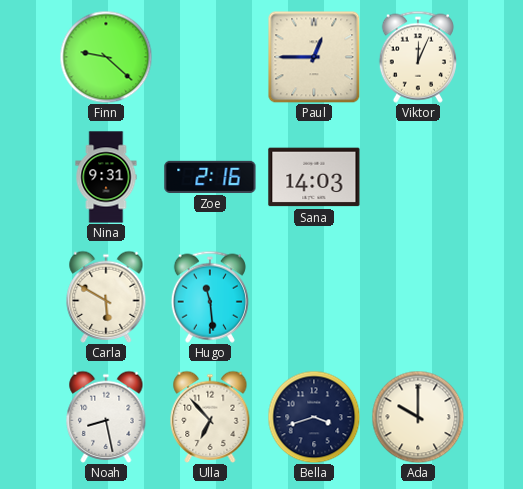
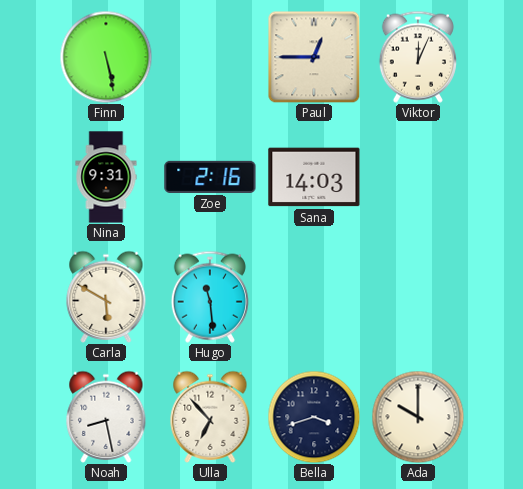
Finn: 9:22 -> 5:28
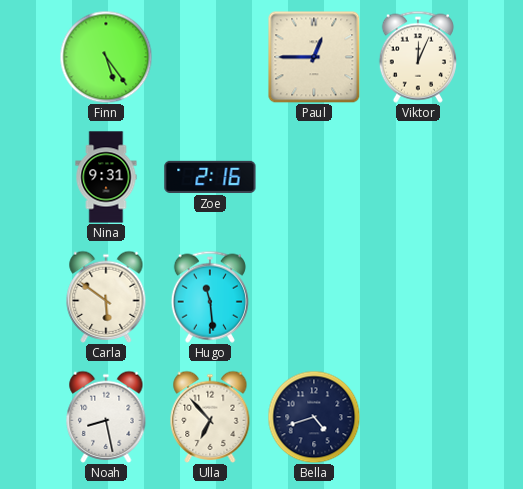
Finn: 5:28 -> 5:24
Sana: 14:03 -> none
Carla: 5:50 -> 5:51
Bella: 3:42 -> 4:42
Ada: 10:00 -> none
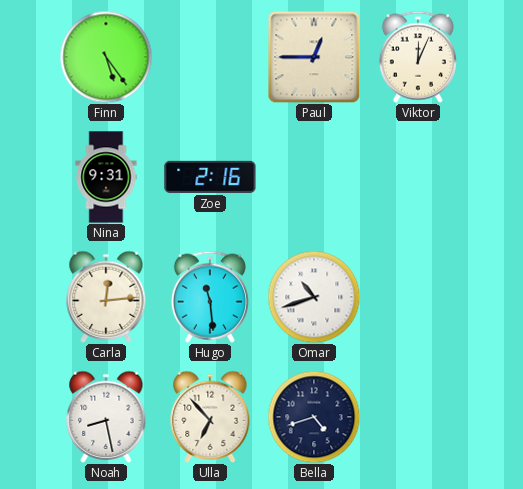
Carla: 5:51 -> 12:14
Omar: none -> 10:42
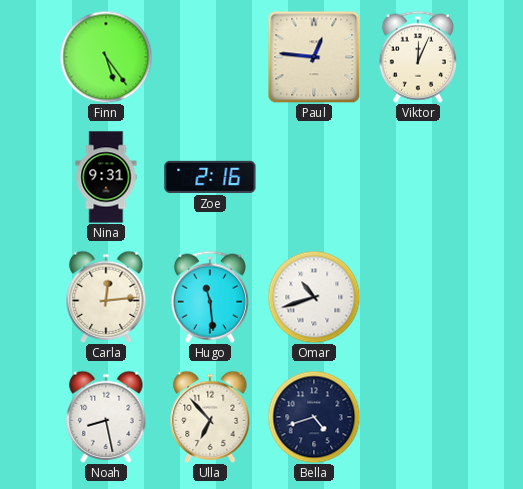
Paul: 12:45 -> 12:46
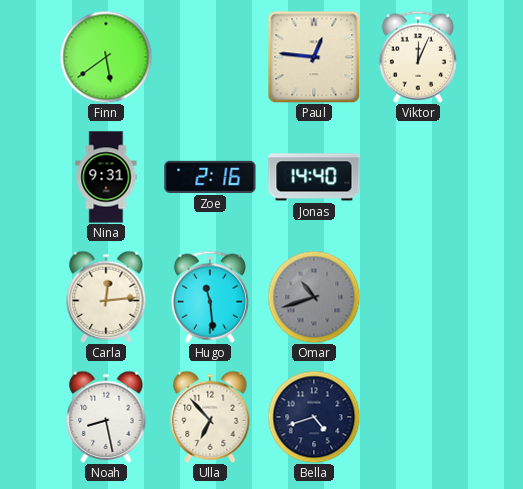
Finn: 5:24 -> 5:39
Jonas: none -> 14:40
Omar dial: white -> grey
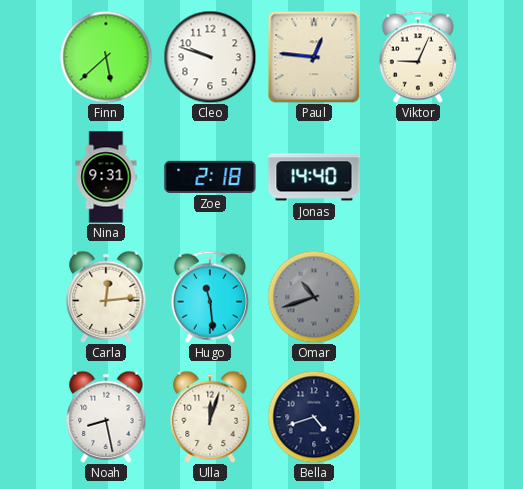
Finn: 5:39 -> 5:38
Cleo: none -> 9:48
Viktor: 12:04 -> 9:04
Zoe: 2:16 -> 2:18
Ulla: 6:53 -> 12:03
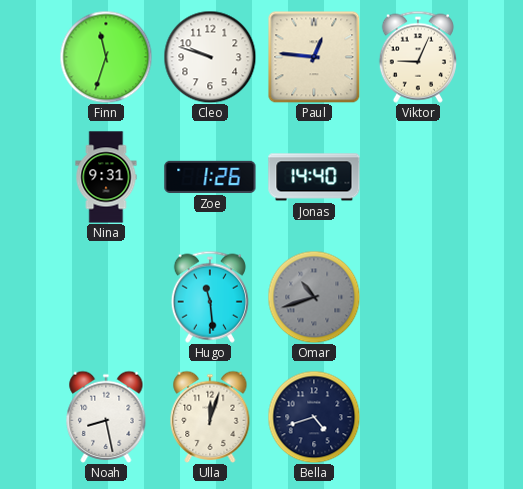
Finn: 5:38 -> 11:33
Zoe: 2:18 -> 1:26
Carla: 12:14 -> none
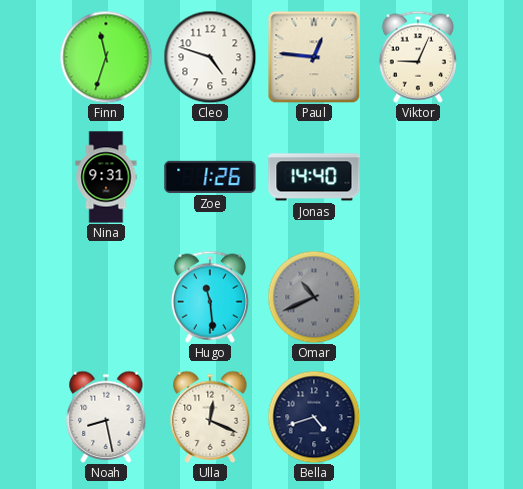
Cleo: 9:48 -> 4:48
Omar: 10:42 -> 10:41
Ulla: 12:03 -> 12:19
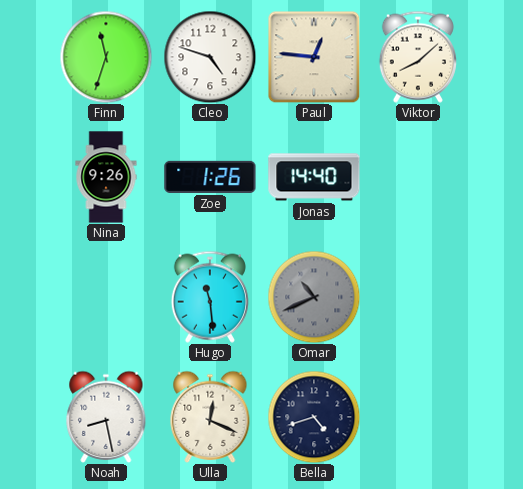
Viktor: 9:04 -> 8:08
Nina: 9:31 -> 9:26
